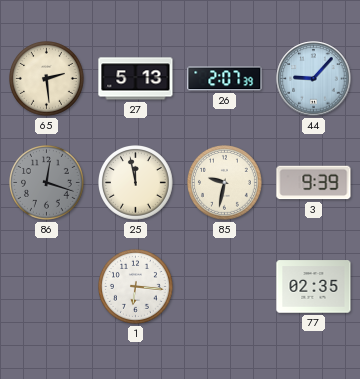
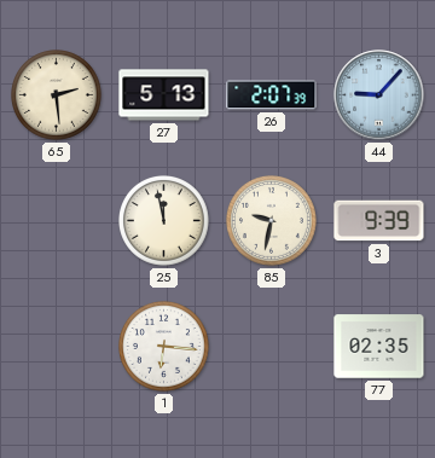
86: 12:18 -> none
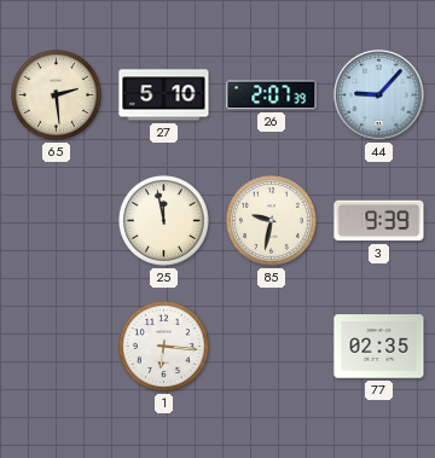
27: 5:13 -> 5:10
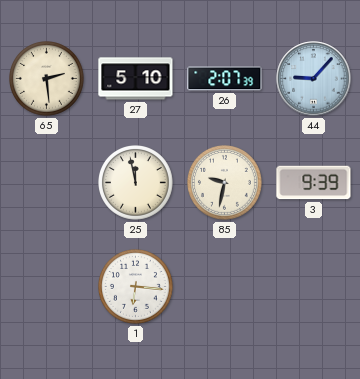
77: 02:35 -> none
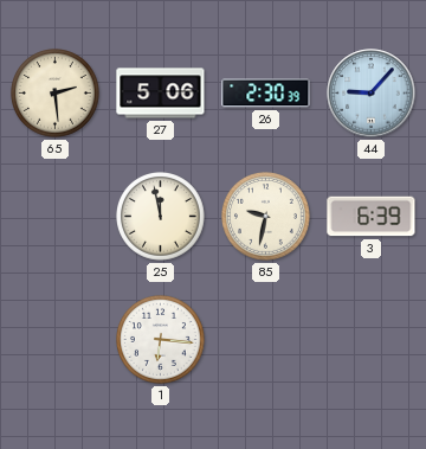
27: 5:10 -> 5:06
26: 2:07 -> 2:30
3: 9:39 -> 6:39
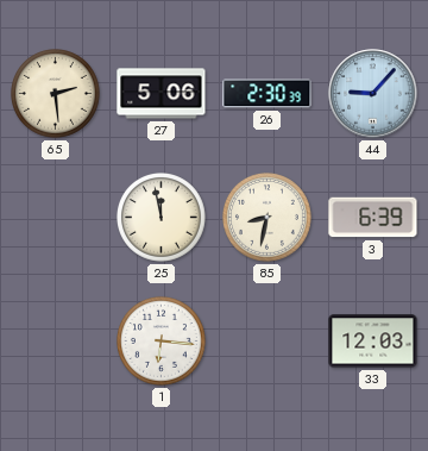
85: 9:32 -> 8:32
33: none -> 12:03
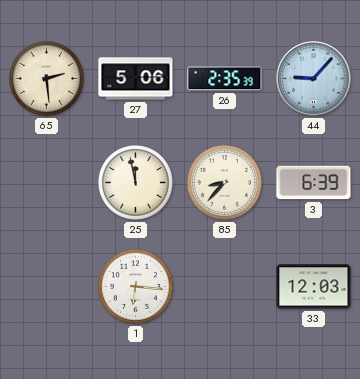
26: 2:30 -> 2:35
85: 8:32 -> 8:37
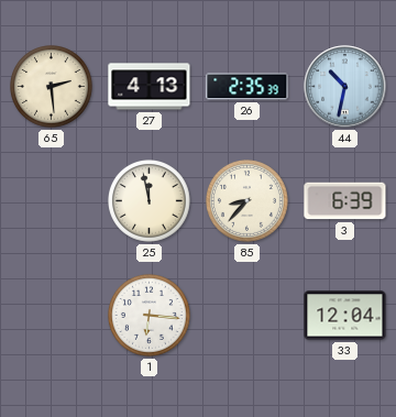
27: 5:06 -> 4:13
44: 9:07 -> 10:32
33: 12:03 -> 12:04
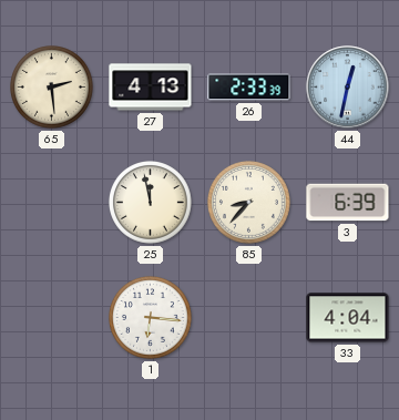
26: 2:35 -> 2:33
44: 10:32 -> 12:32
33: 12:04 -> 4:04
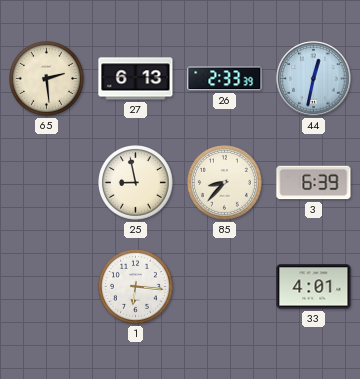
27: 4:13 -> 6:13
25: 11:58 -> 8:58
33: 4:04 -> 4:01
